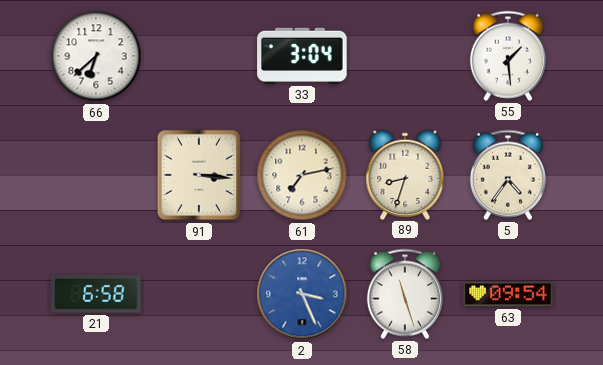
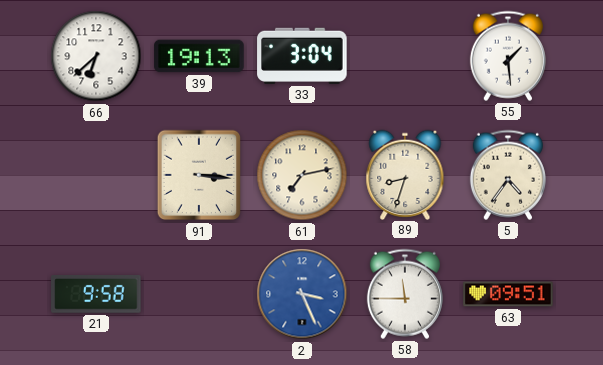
39: none -> 19:13
21: 6:58 -> 9:58
58: 11:27 -> 11:45
63: 09:54 -> 09:51
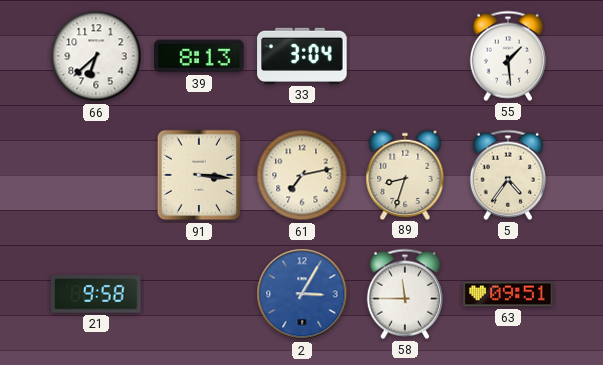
39: 19:13 -> 8:13
2: 3:26 -> 3:05
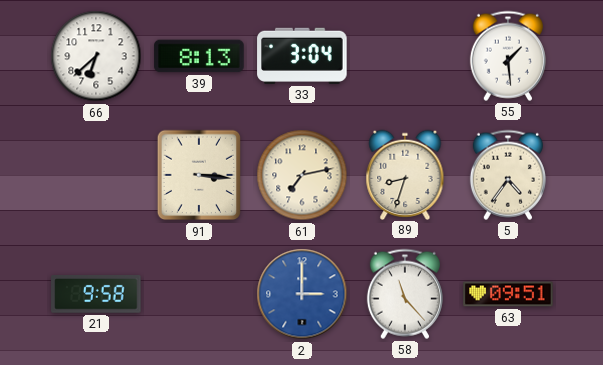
2: 3:05 -> 3:00
58: 11:45 -> 11:23
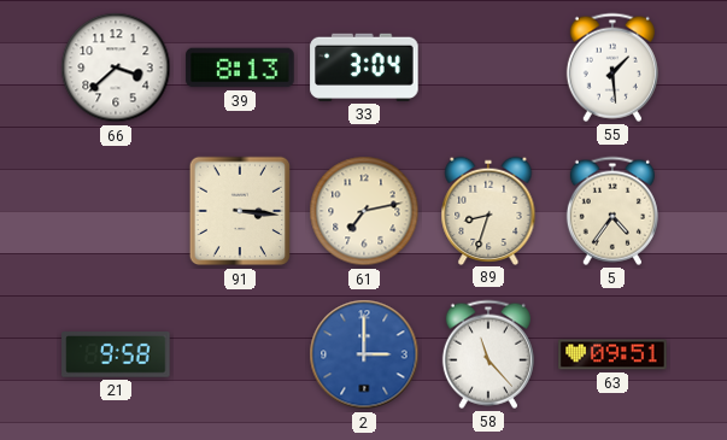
66: 6:38 -> 3:38
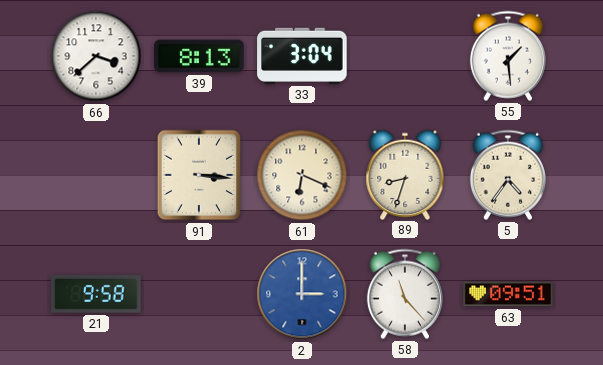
61: 7:13 -> 6:19
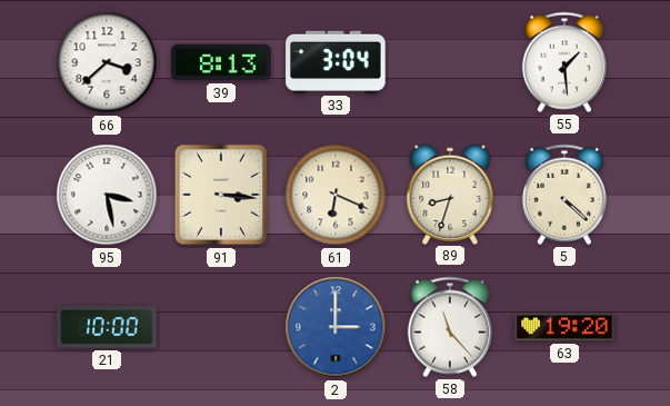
95: none -> 3:28
5: 4:36 -> 4:22
21: 9:58 -> 10:00
63: 09:51 -> 19:20
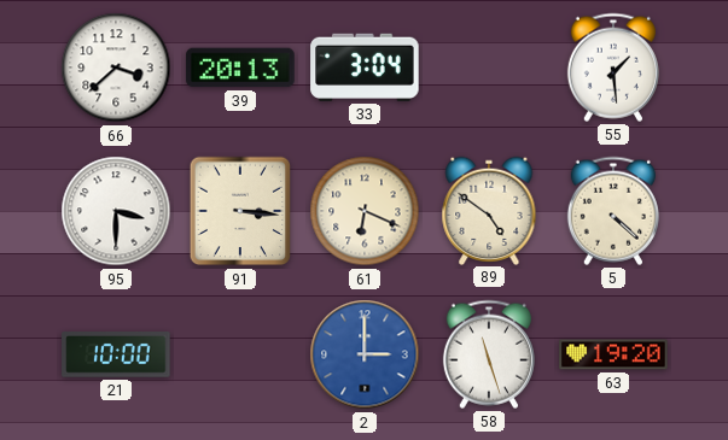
39: 8:13 -> 20:13
95: 3:28 -> 3:30
89: 8:33 -> 4:51
58: 11:23 -> 11:27
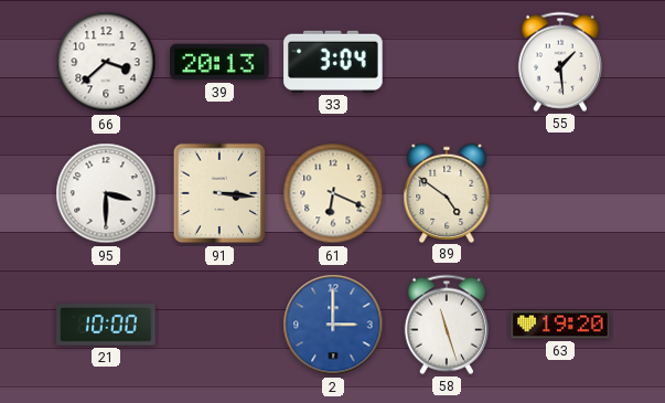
5: 4:22 -> none
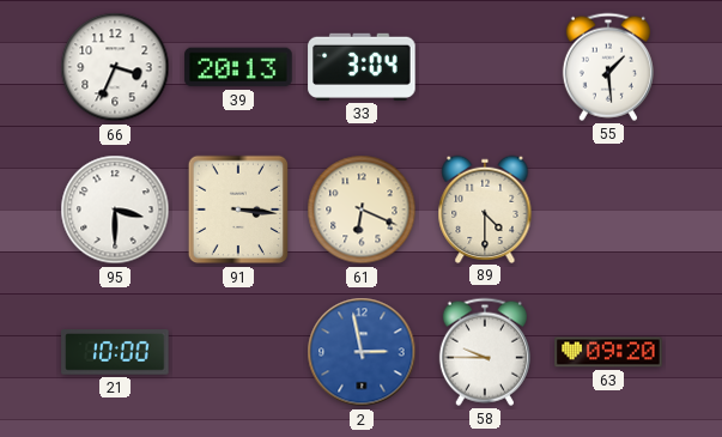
66: 3:38 -> 3:34
89: 4:51 -> 4:30
2: 3:00 -> 2:58
58: 11:27 -> 9:45
63: 19:20 -> 09:20
